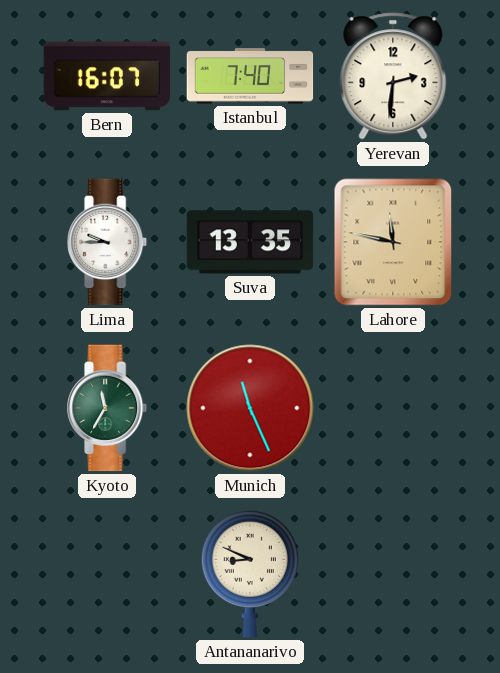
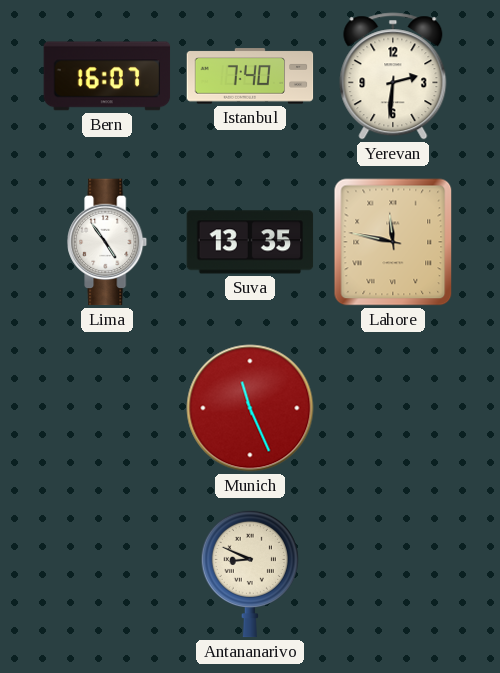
Lima: 9:45 -> 4:54
Kyoto: 11:35 -> none
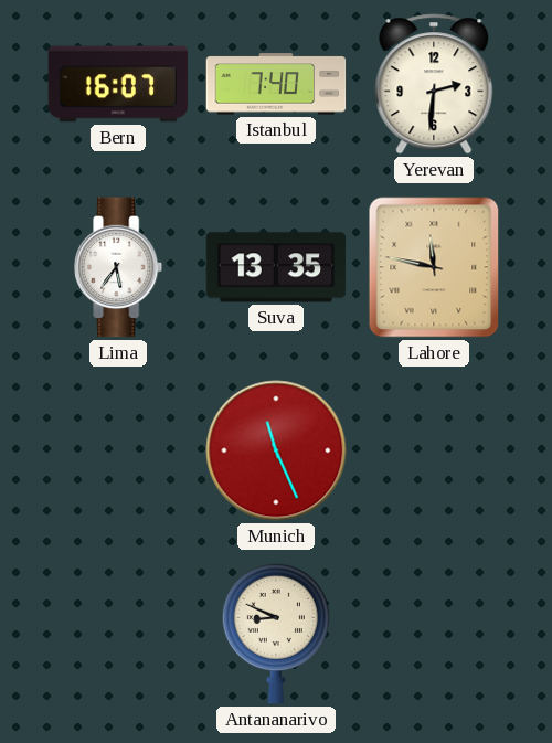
Lima: 4:54 -> 5:36
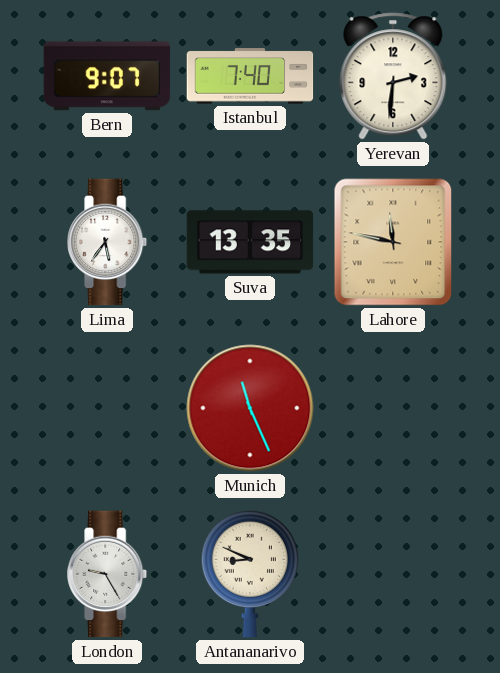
Bern: 16:07 -> 9:07
London: none -> 9:25
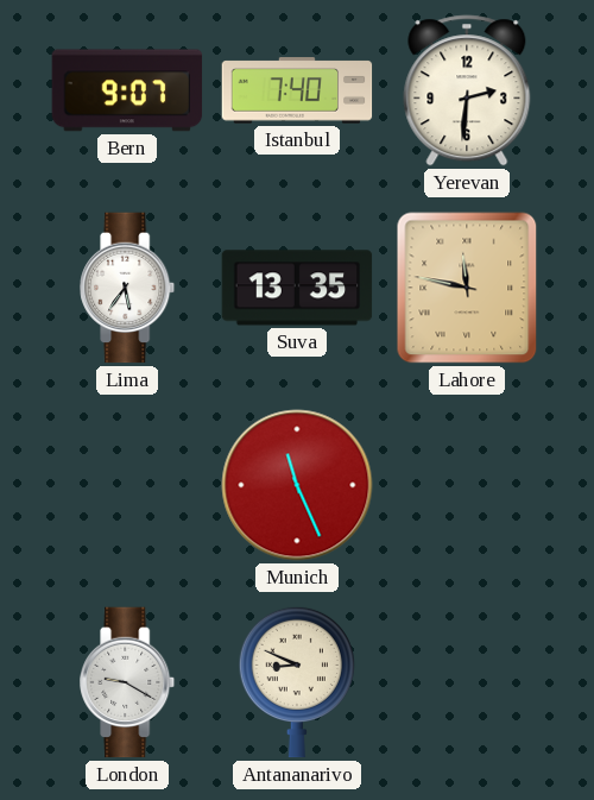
London: 9:25 -> 9:20
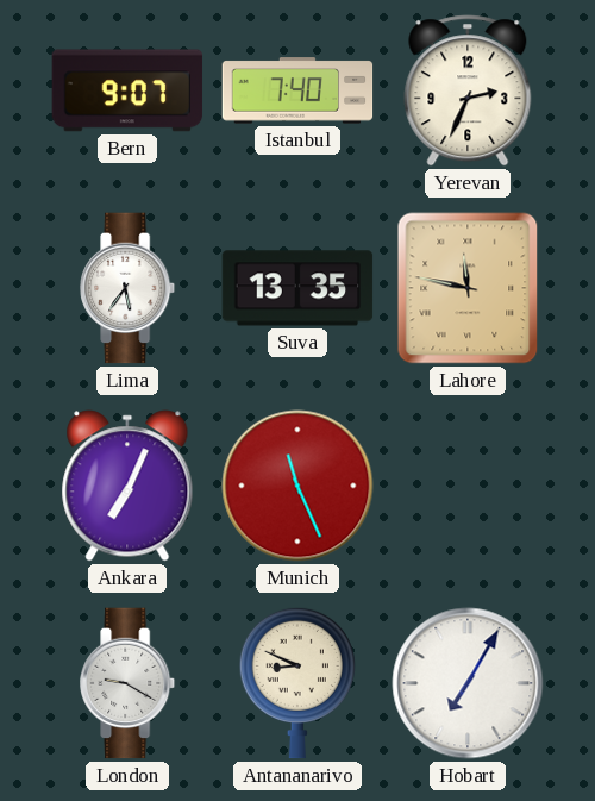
Yerevan: 2:31 -> 2:34
Ankara: none -> 7:04
Hobart: none -> 7:05
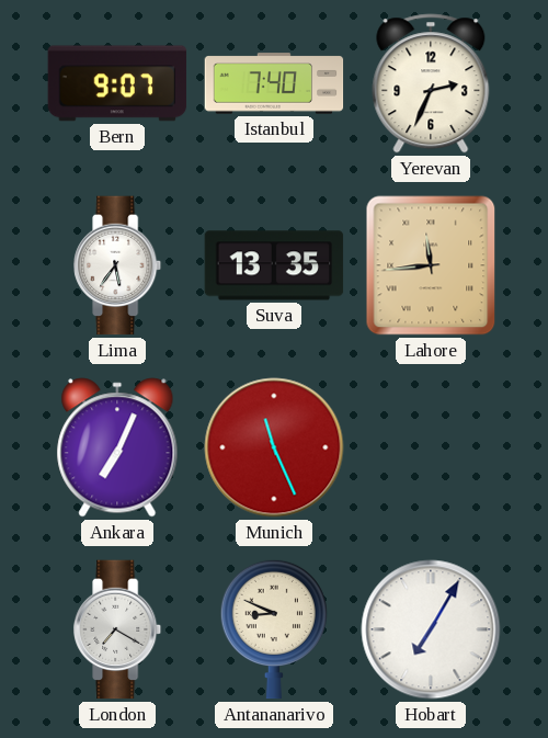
Lahore: 11:47 -> 11:44
London: 9:20 -> 7:20
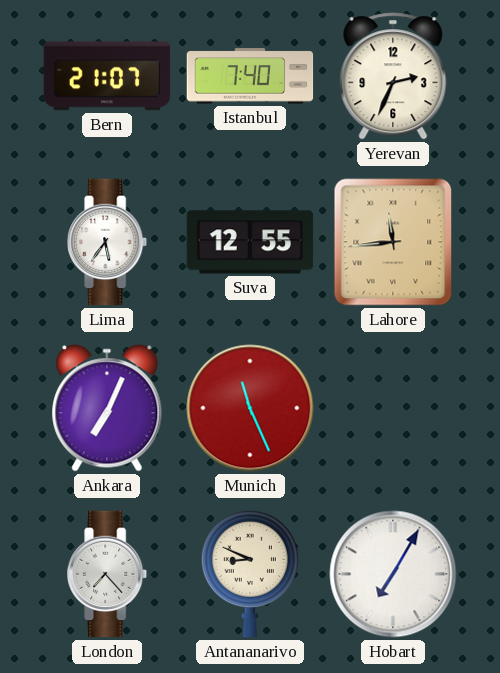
Bern: 9:07 -> 21:07
Suva: 13:35 -> 12:55
London: 7:20 -> 7:23
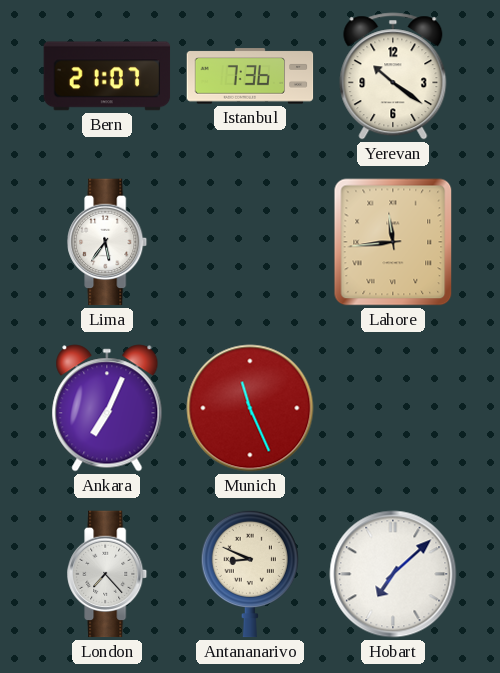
Istanbul: 7:40 -> 7:36
Yerevan: 2:34 -> 10:21
Suva: 12:55 -> none
Hobart: 7:05 -> 7:08
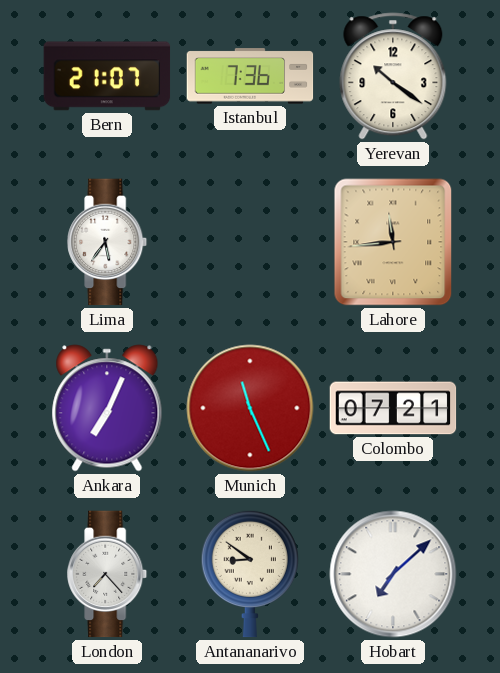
Colombo: none -> 07:21
Antananarivo: 8:49 -> 8:51
